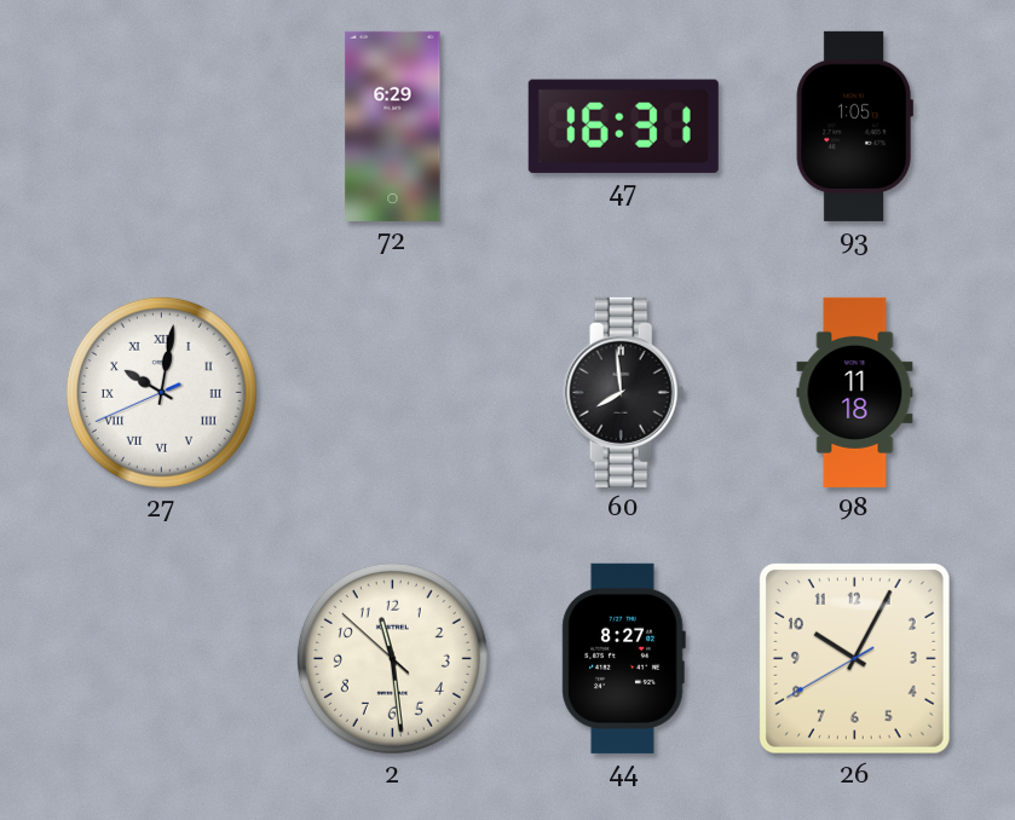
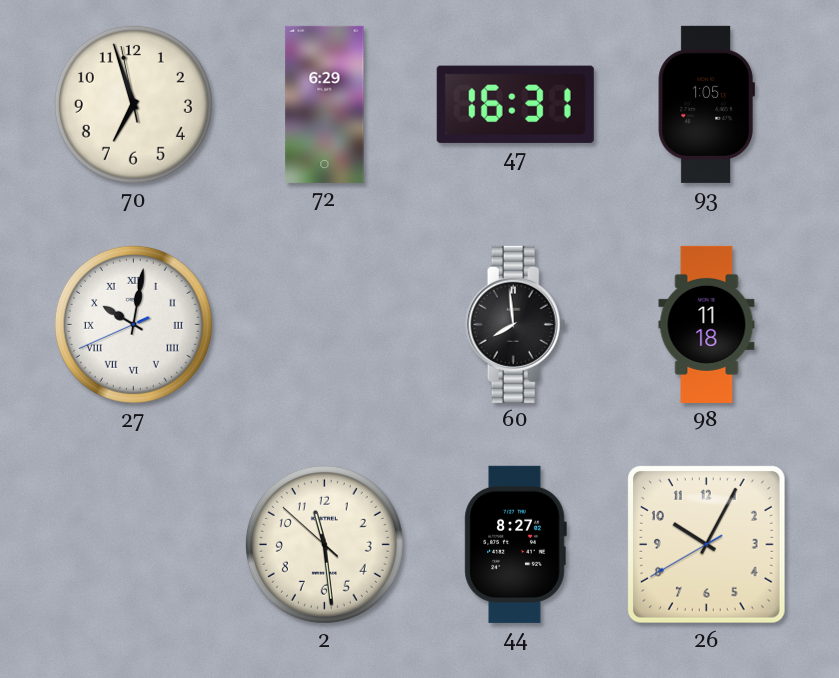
70: none -> 6:56
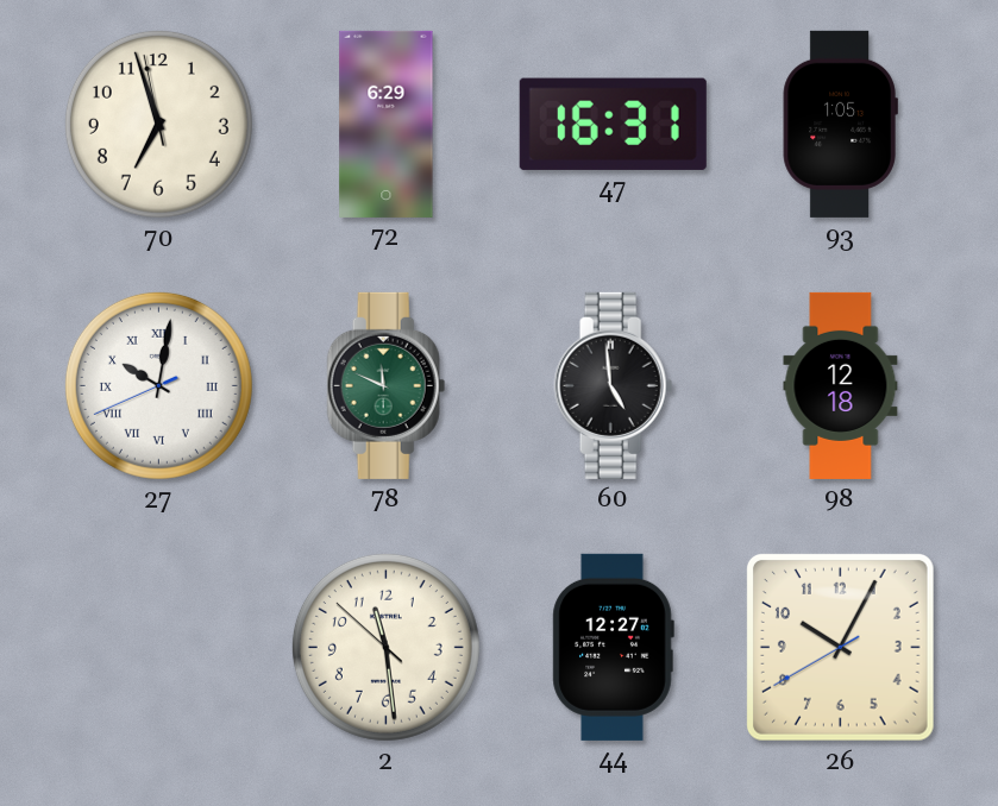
78: none -> 11:49
60: 7:59 -> 4:59
98: 11:18 -> 12:18
44: 8:27 -> 12:27
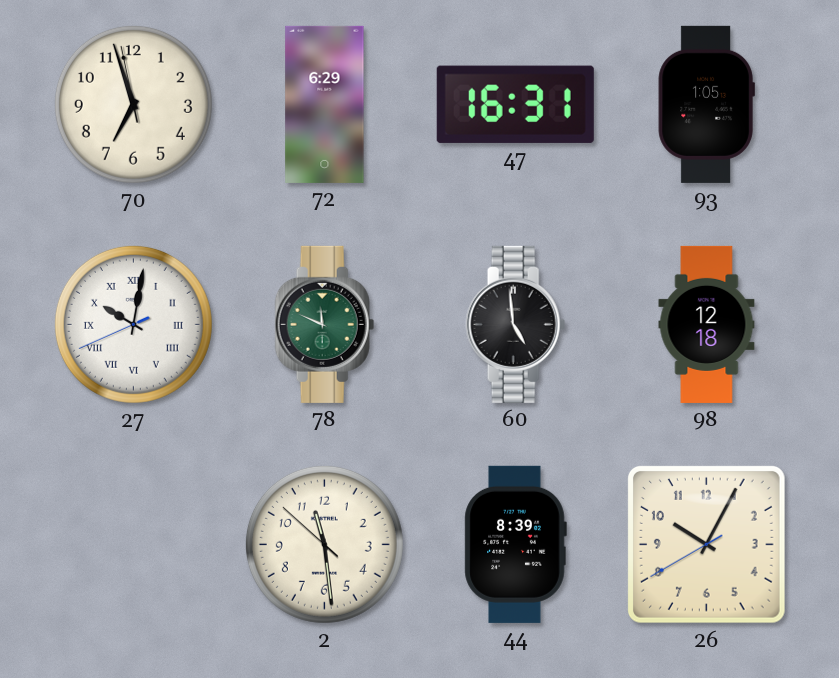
44: 12:27 -> 8:39
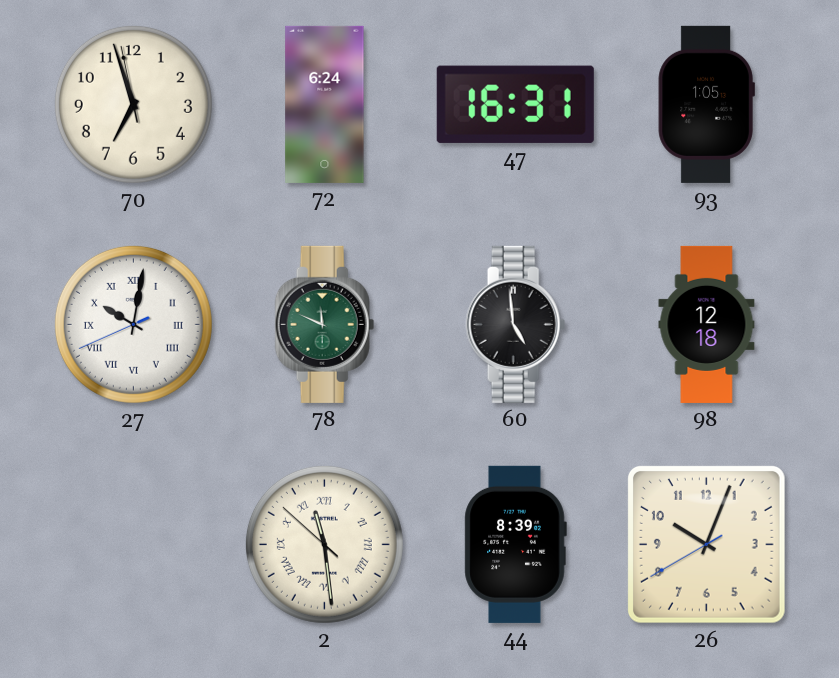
72: 6:29 -> 6:24
2 numerals: Arabic -> Roman
26: 10:04 -> 10:03
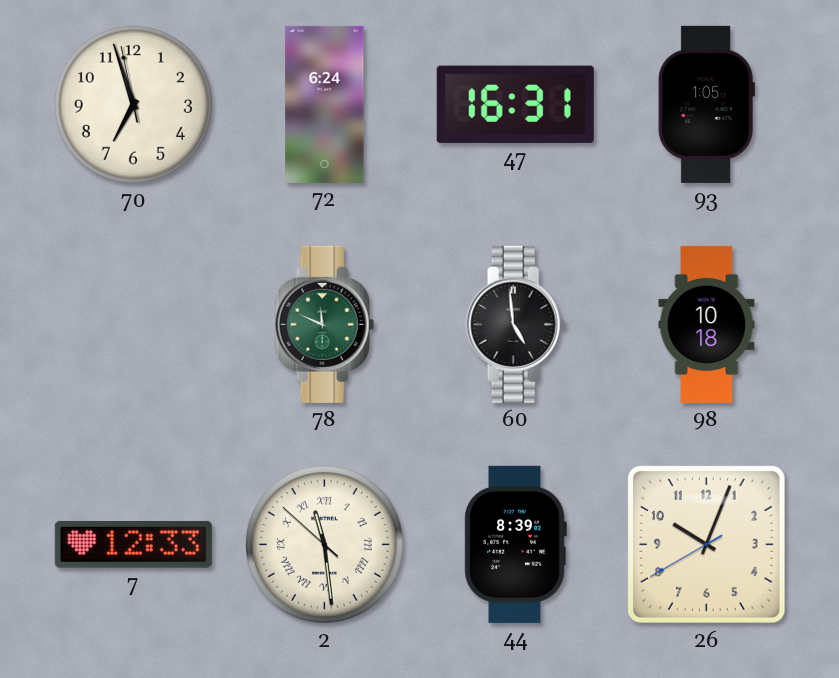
27: 10:01 -> none
98: 12:18 -> 10:18
7: none -> 12:33
